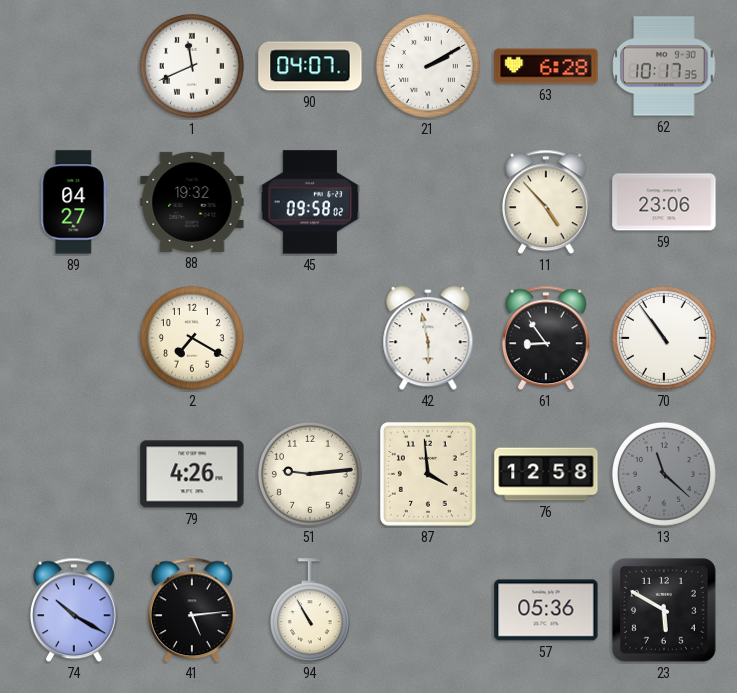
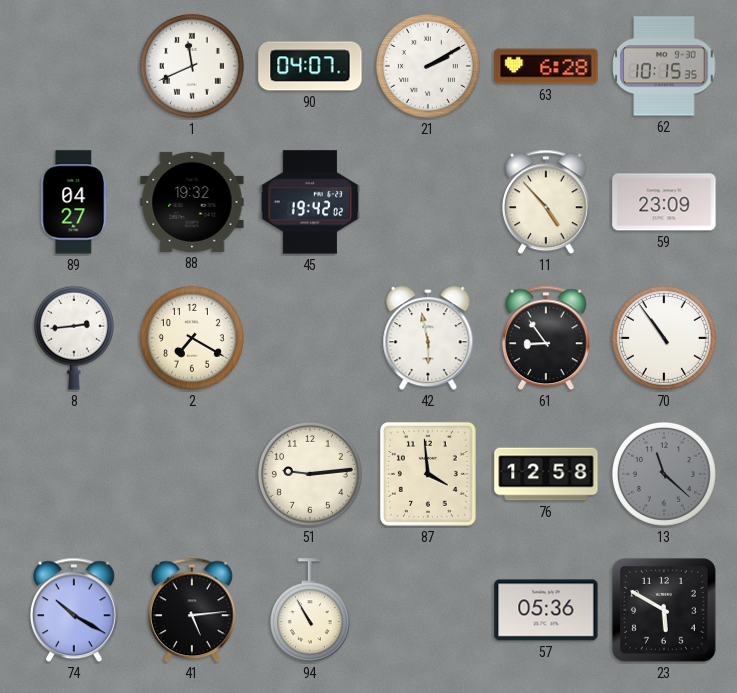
62: 10:17 -> 10:15
45: 09:58 -> 19:42
59: 23:06 -> 23:09
8: none -> 2:44
79: 4:26 -> none
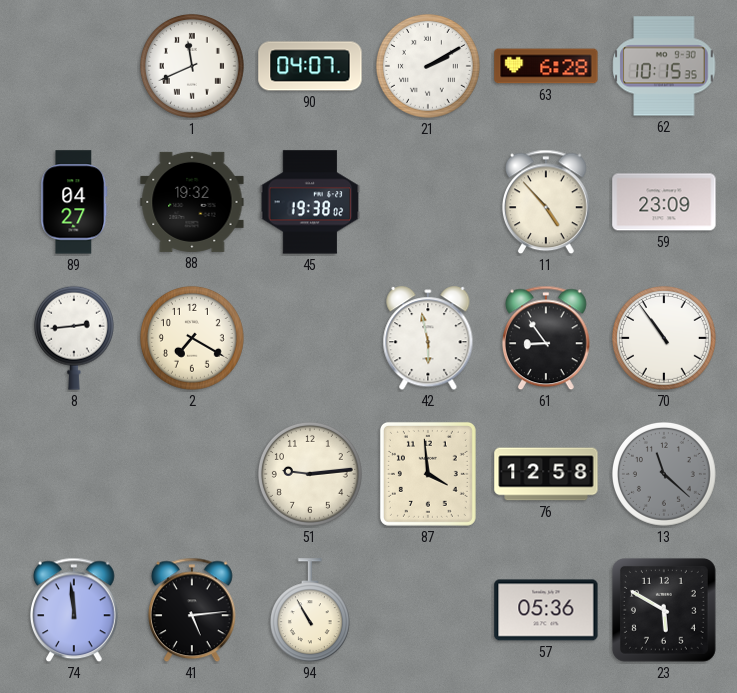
45: 19:42 -> 19:38
74: 10:20 -> 11:59
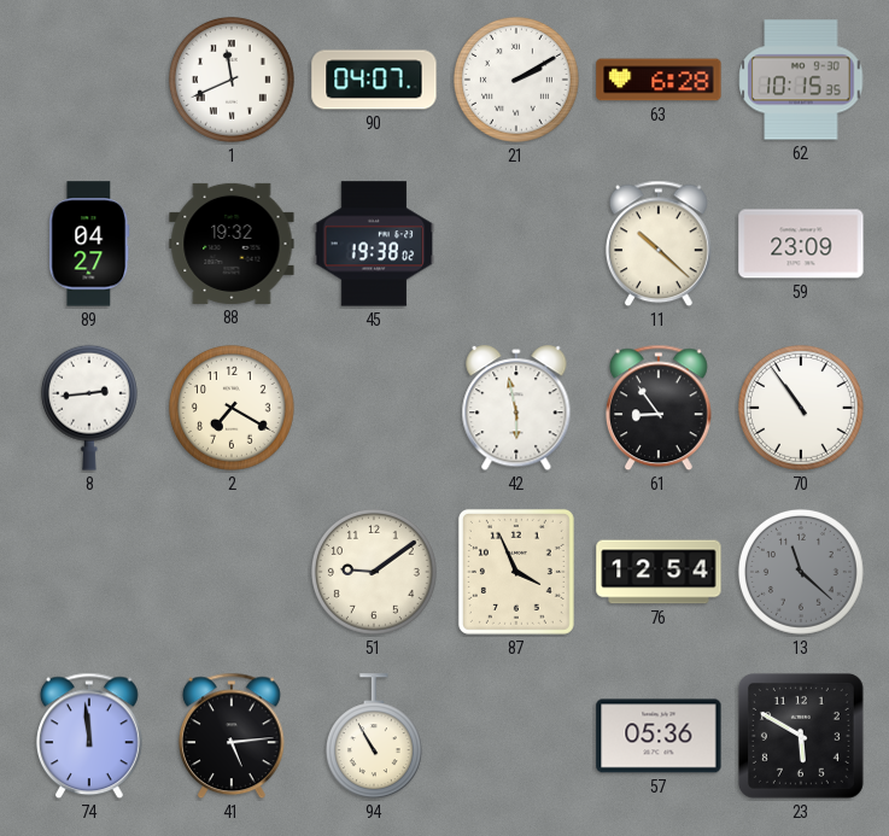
11: 4:53 -> 10:22
51: 9:14 -> 9:09
87: 3:59 -> 3:56
76: 12:58 -> 12:54
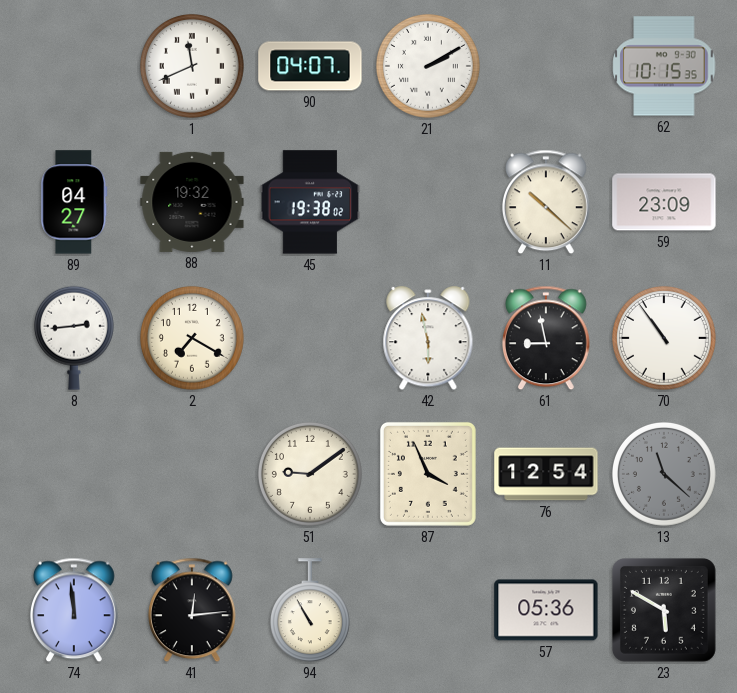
63: 6:28 -> none
61: 8:54 -> 8:58
41: 5:14 -> 12:14
